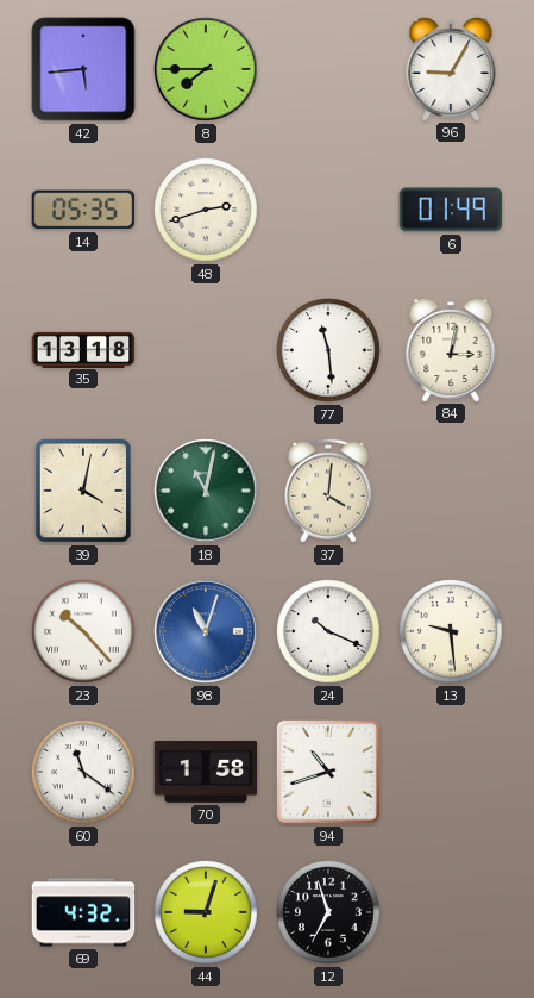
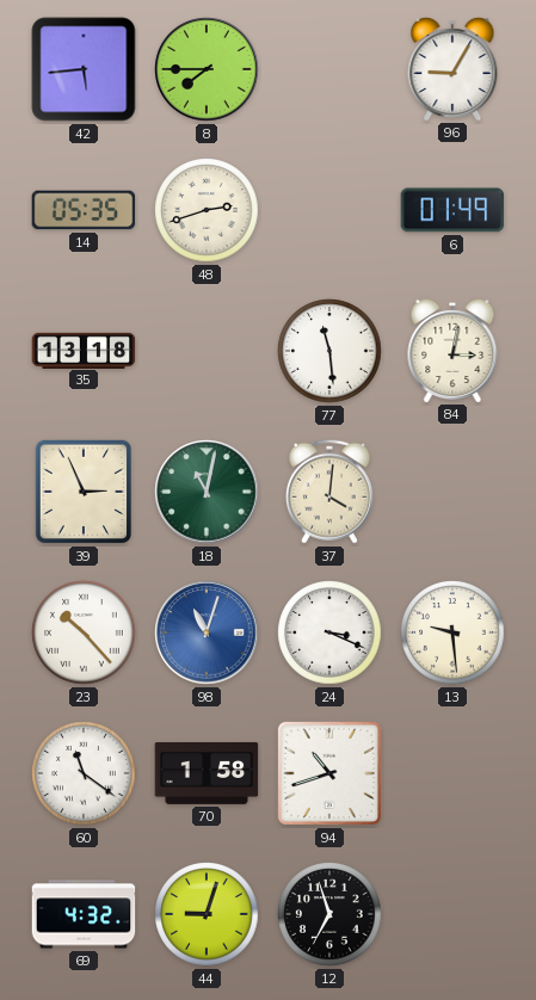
39: 4:02 -> 2:56
24: 10:19 -> 3:19
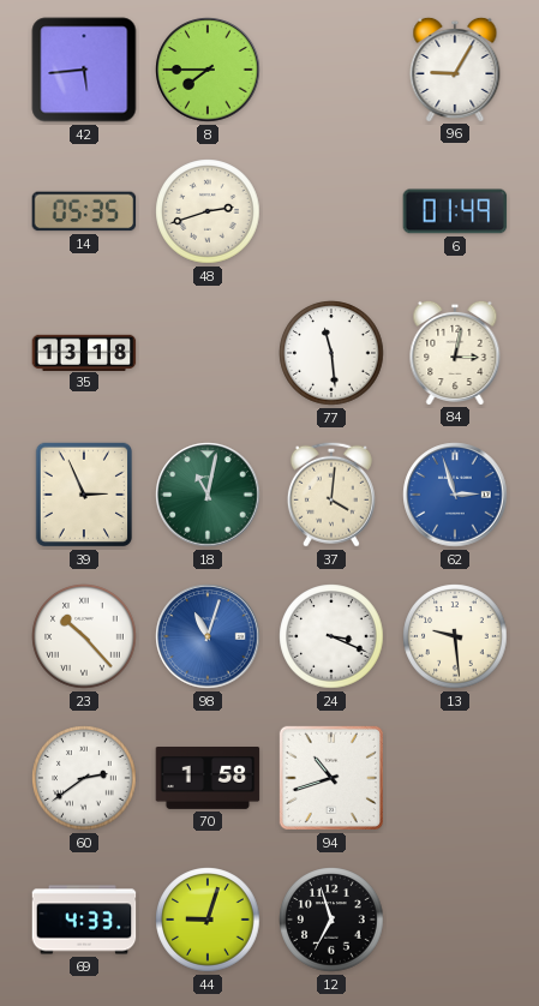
62: none -> 2:57
60: 11:21 -> 2:39
69: 4:32 -> 4:33
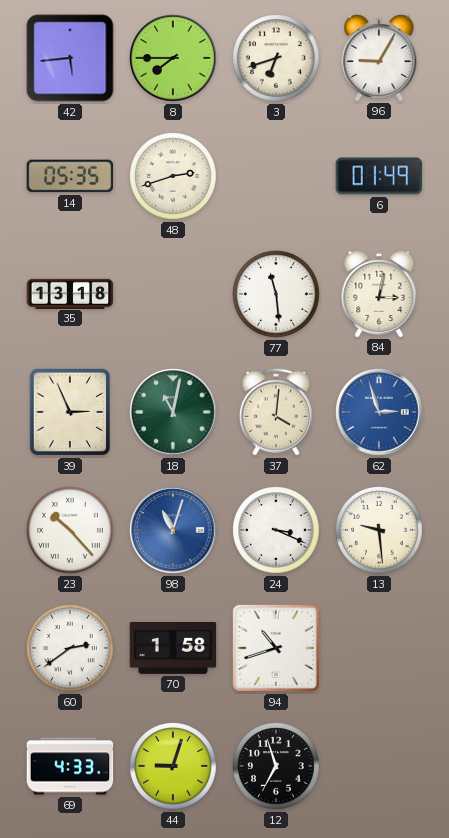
3: none -> 6:42
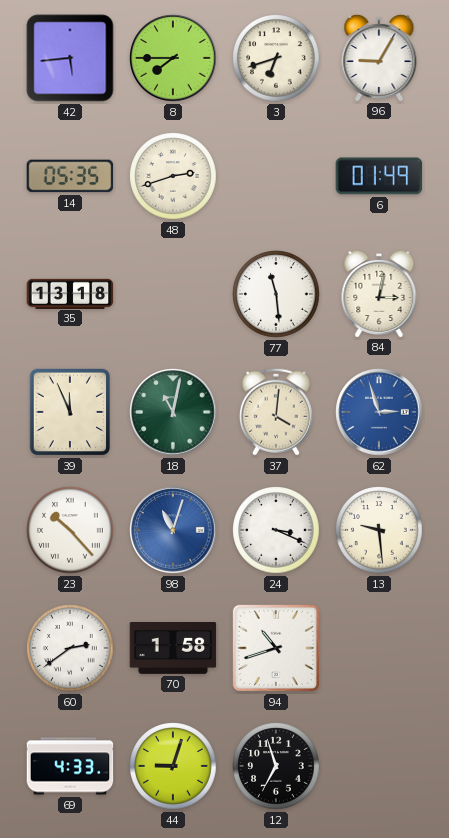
39: 2:56 -> 11:56
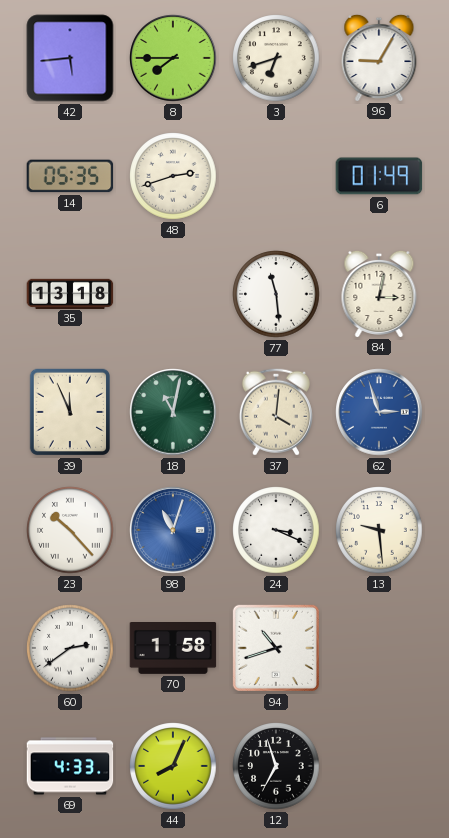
44: 9:03 -> 8:04
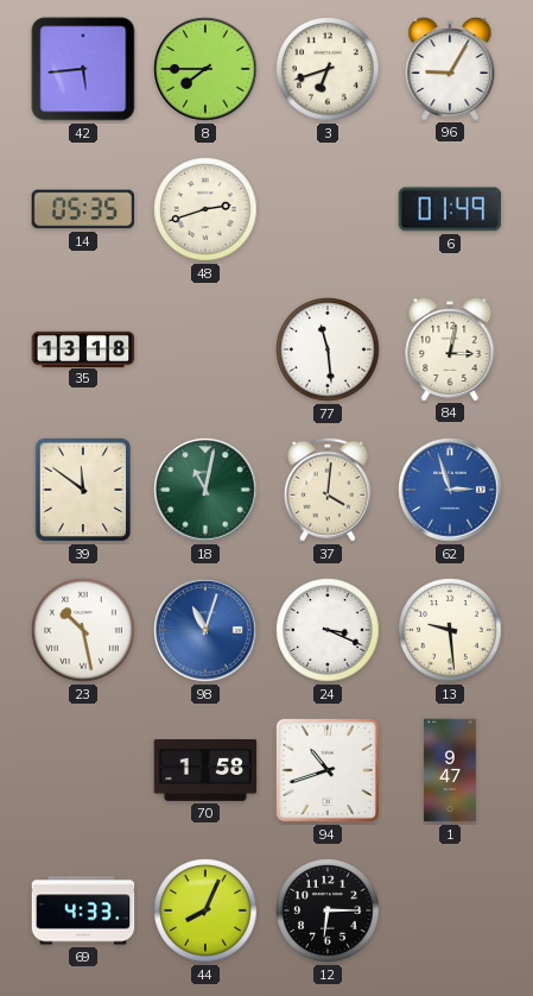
39: 11:56 -> 11:51
23: 10:23 -> 10:28
60: 2:39 -> none
1: none -> 9:47
12: 6:57 -> 6:15
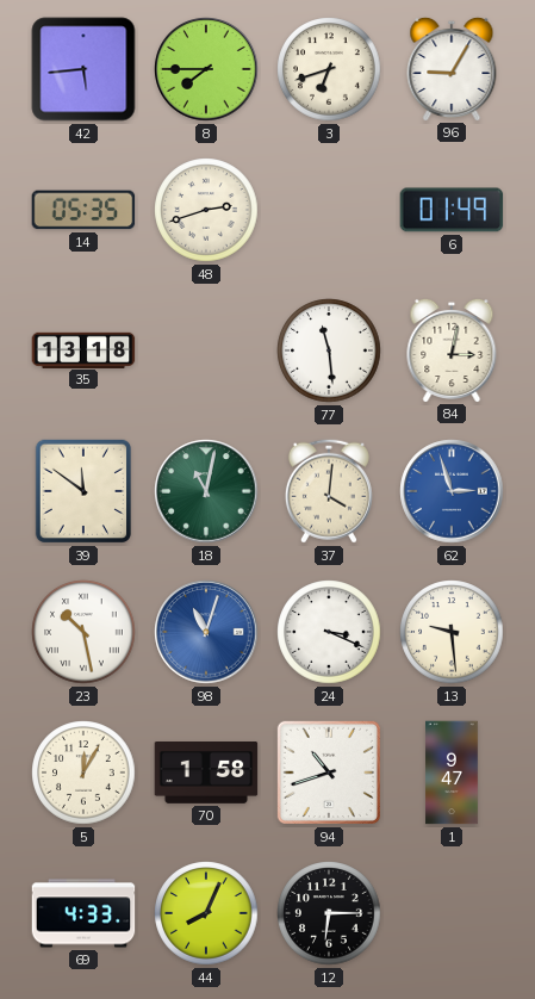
5: none -> 12:05
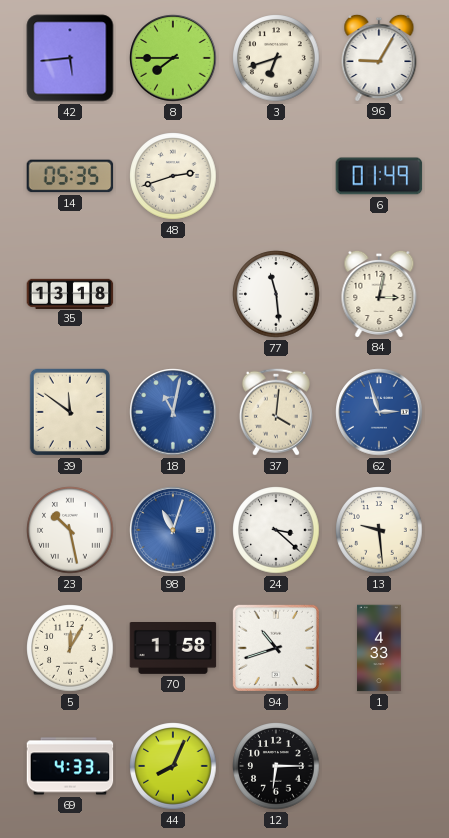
18 dial: green -> blue
24: 3:19 -> 3:22
1: 9:47 -> 4:33
